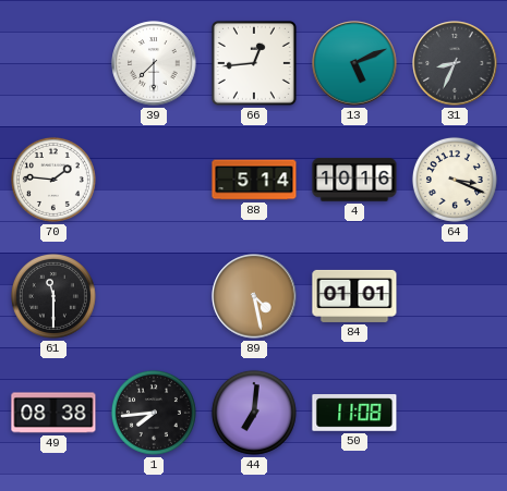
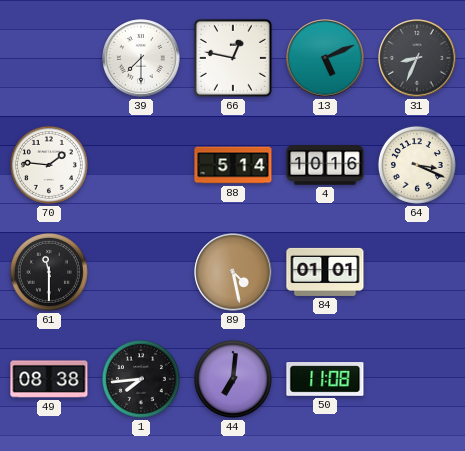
66: 12:44 -> 12:47
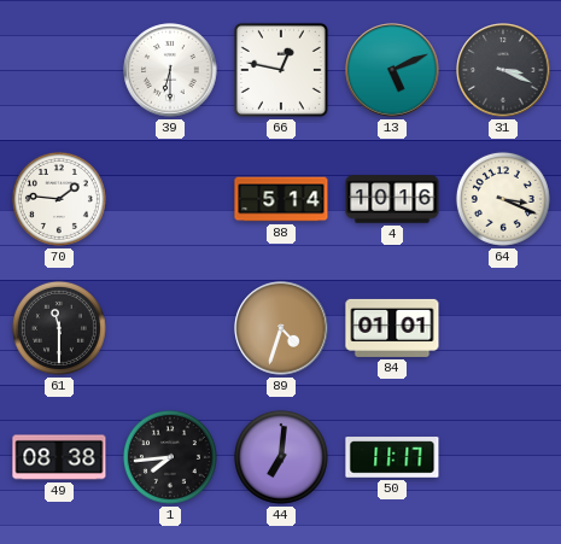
39: 7:30 -> 6:30
31: 8:34 -> 3:19
89: 4:28 -> 4:33
50: 11:08 -> 11:17
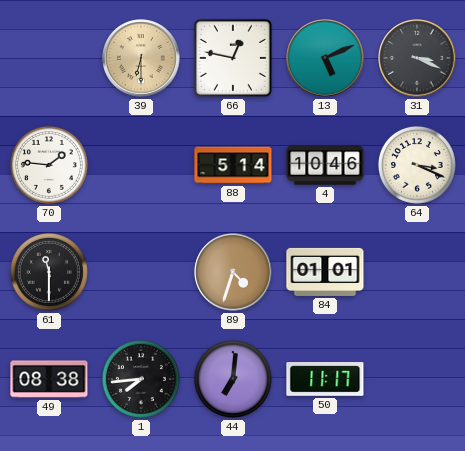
39 dial: white -> champagne
4: 10:16 -> 10:46
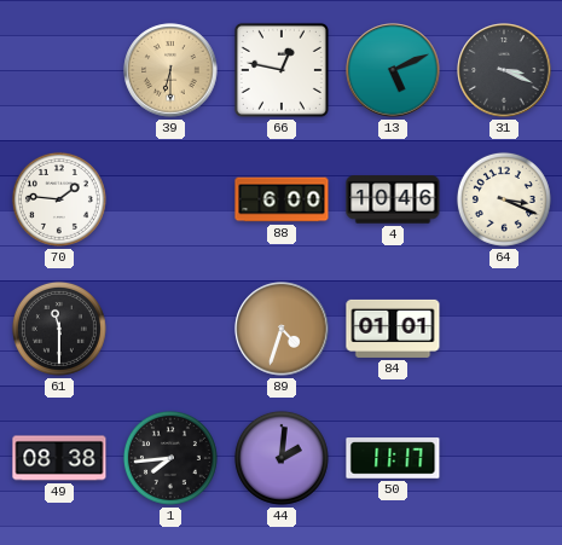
88: 5:14 -> 6:00
44: 7:01 -> 2:01
